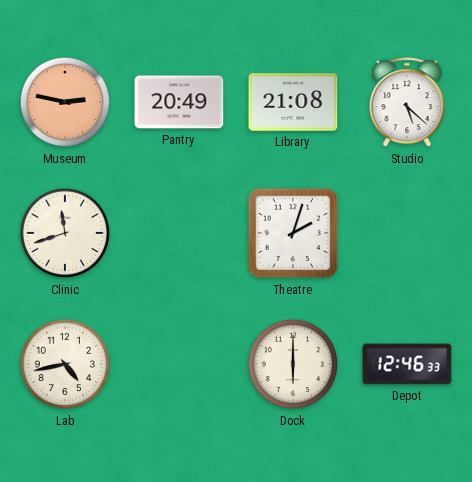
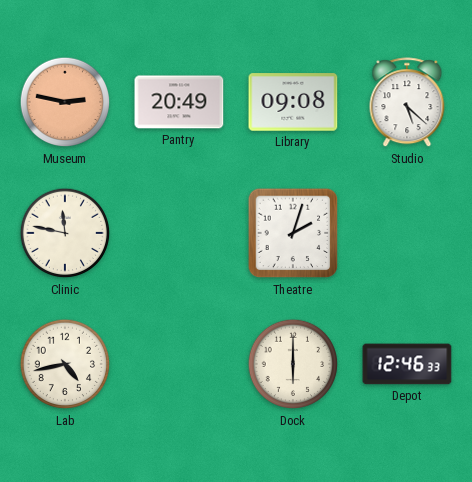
Library: 21:08 -> 09:08
Clinic: 11:42 -> 11:47
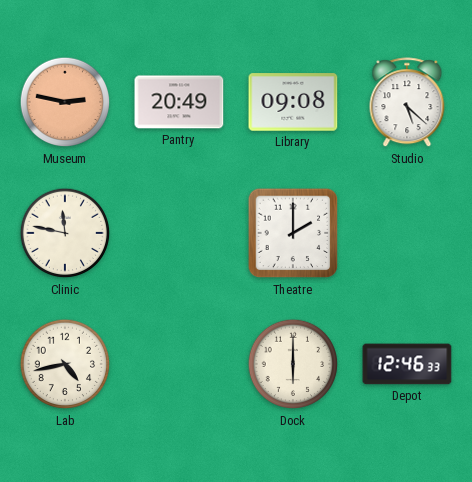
Theatre: 2:03 -> 2:00
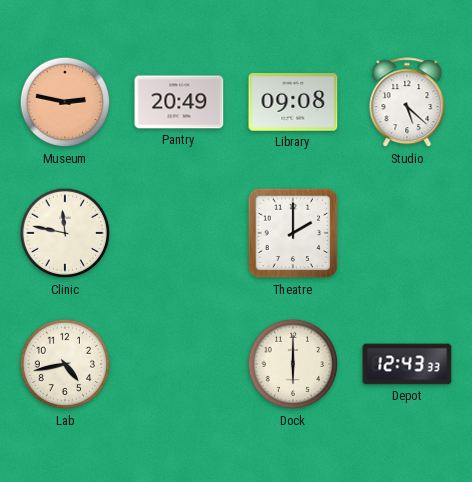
Depot: 12:46 -> 12:43
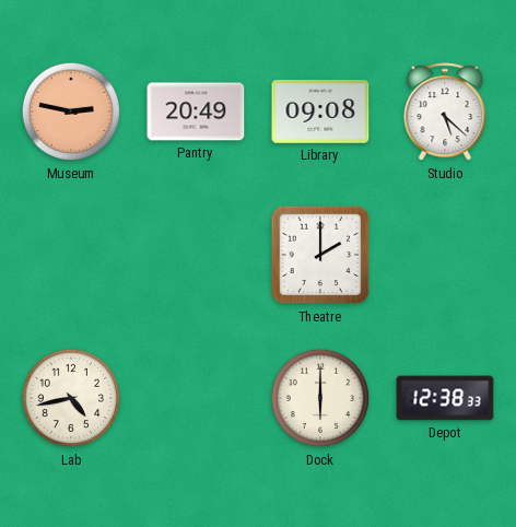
Clinic: 11:47 -> none
Depot: 12:43 -> 12:38
